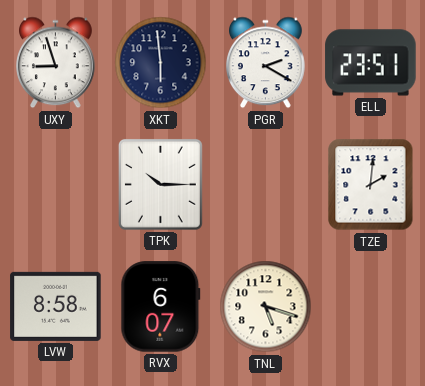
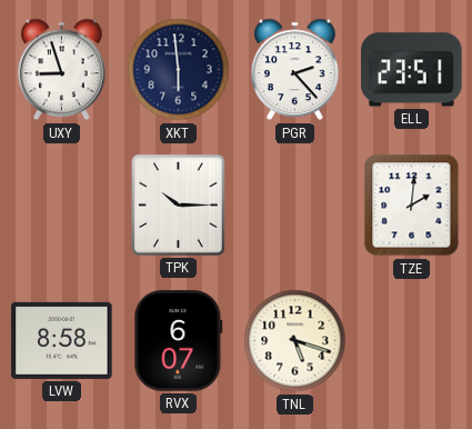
PGR: 2:20 -> 2:23
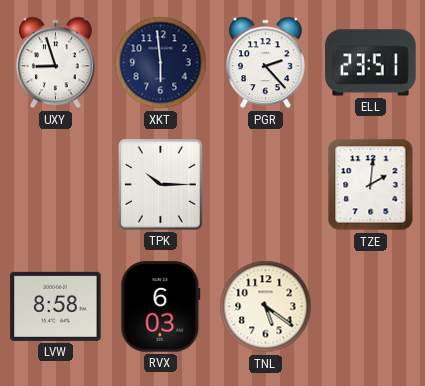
RVX: 6:07 -> 6:03
TNL: 5:18 -> 5:21
